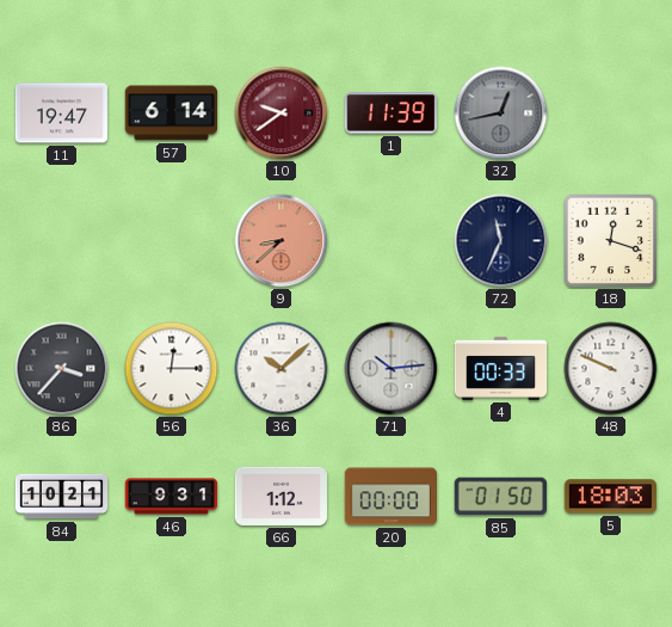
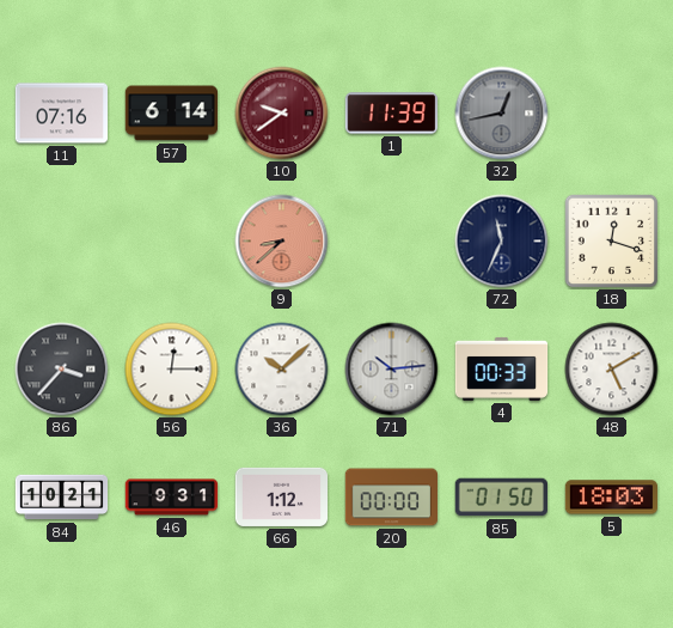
11: 19:47 -> 07:16
48: 9:49 -> 5:10
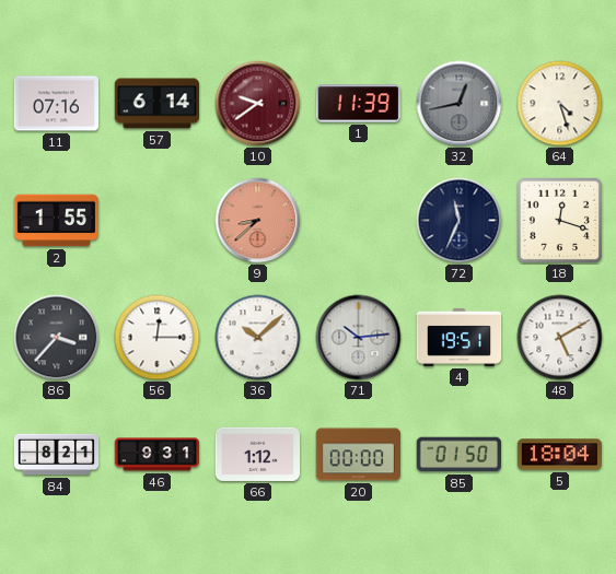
64: none -> 4:27
2: none -> 1:55
4: 00:33 -> 19:51
84: 10:21 -> 8:21
5: 18:03 -> 18:04
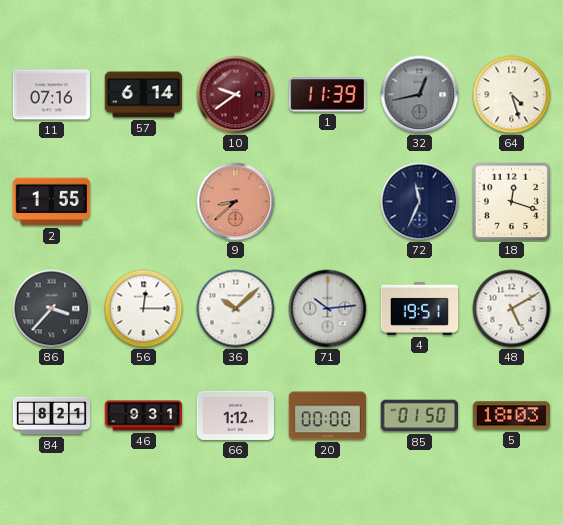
5: 18:04 -> 18:03
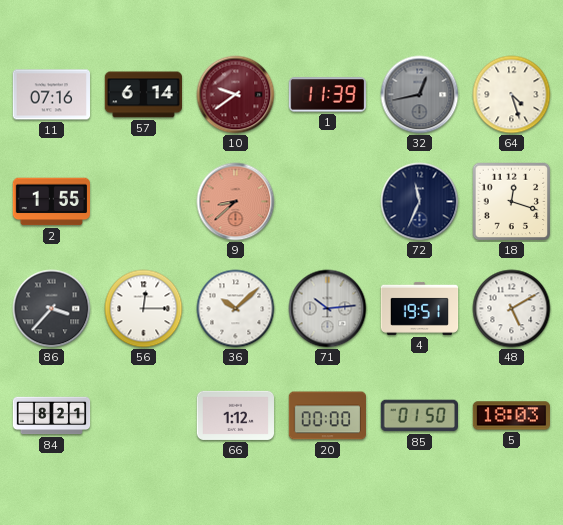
46: 9:31 -> none
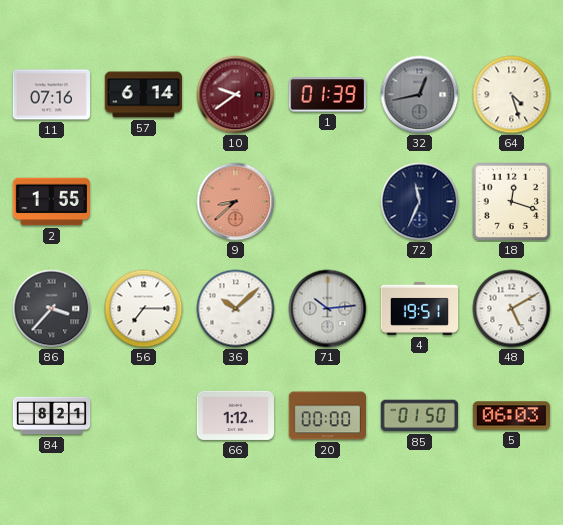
1: 11:39 -> 01:39
56: 12:15 -> 7:15
5: 18:03 -> 06:03
